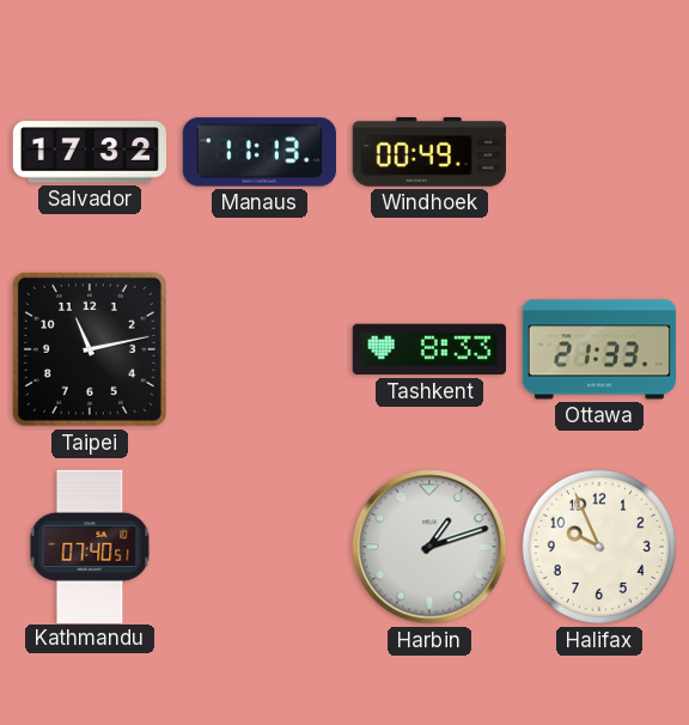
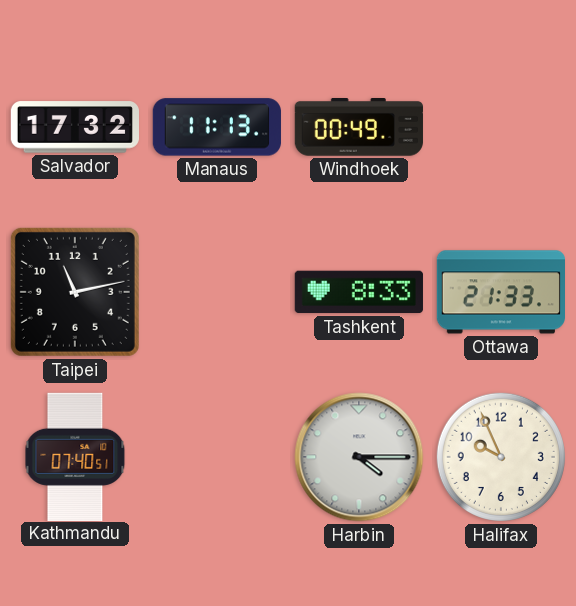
Harbin: 1:12 -> 4:15
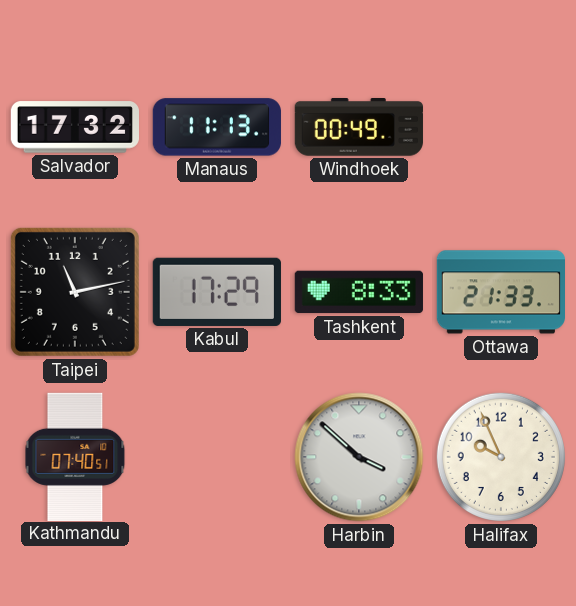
Kabul: none -> 17:29
Harbin: 4:15 -> 3:52
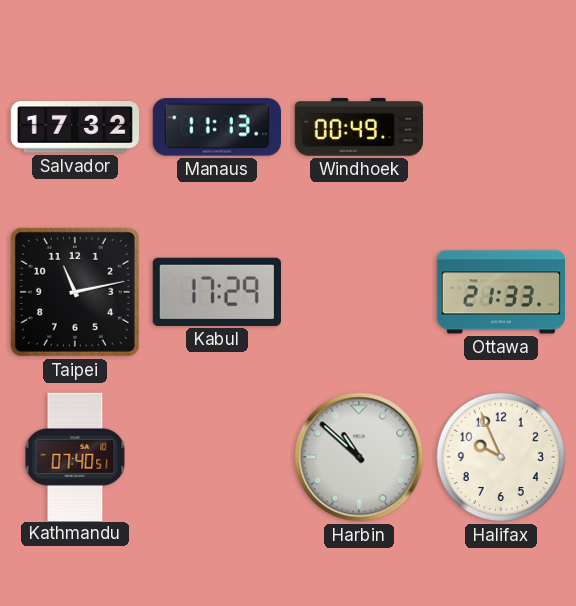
Tashkent: 8:33 -> none
Harbin: 3:52 -> 10:52
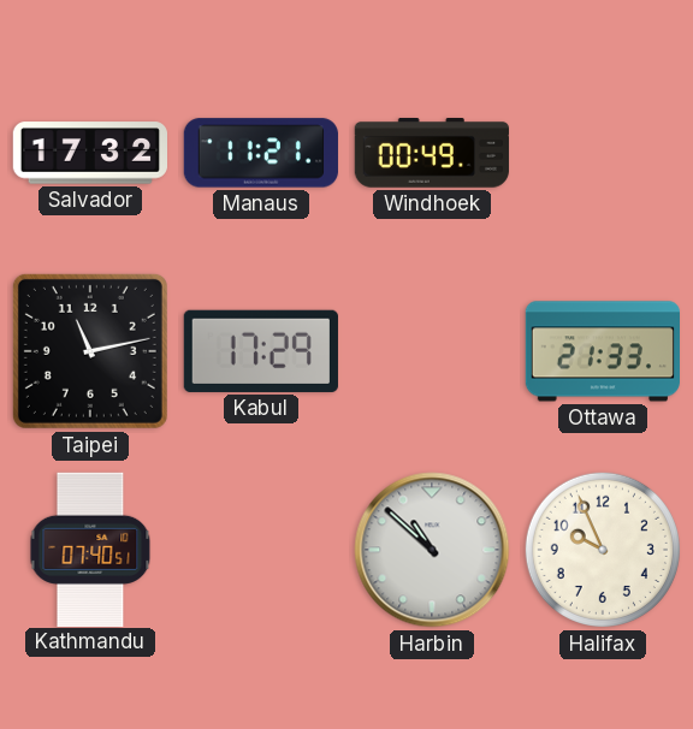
Manaus: 11:13 -> 11:21
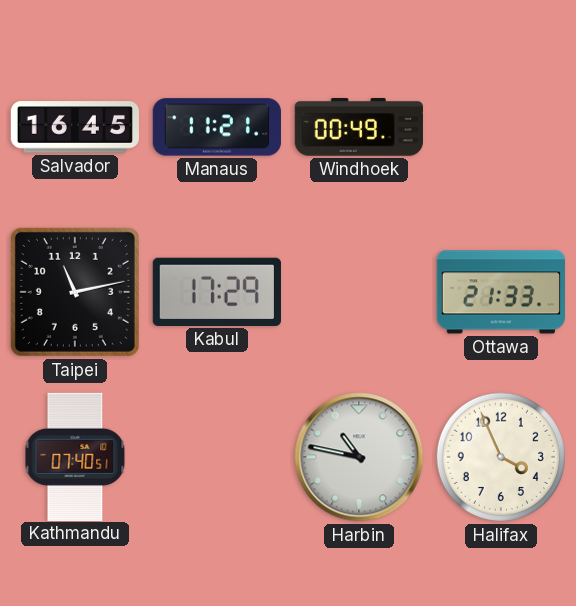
Salvador: 17:32 -> 16:45
Harbin: 10:52 -> 10:47
Halifax: 9:56 -> 3:56
